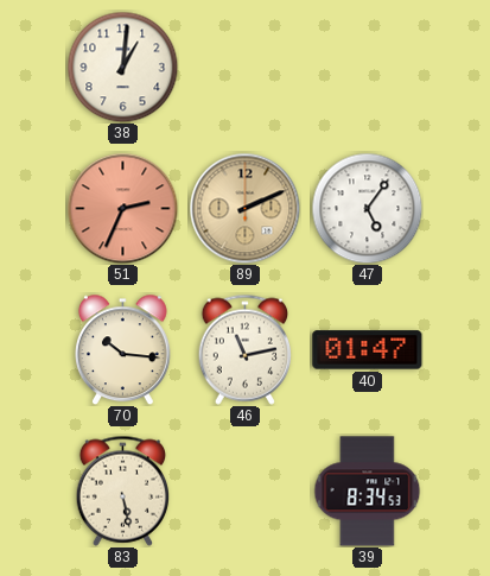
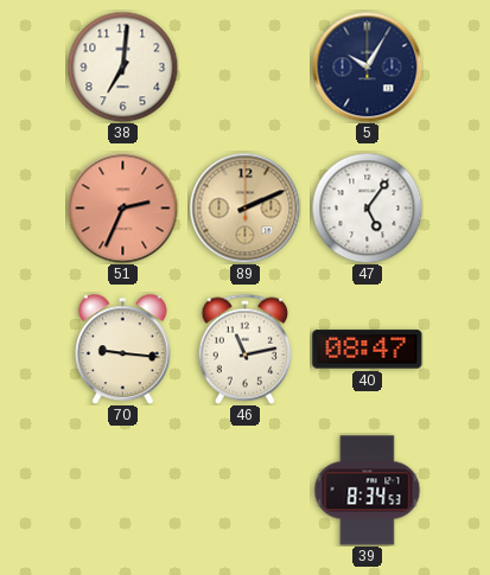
38: 1:01 -> 7:01
5: none -> 10:05
70: 10:16 -> 9:16
40: 01:47 -> 08:47
83: 5:28 -> none
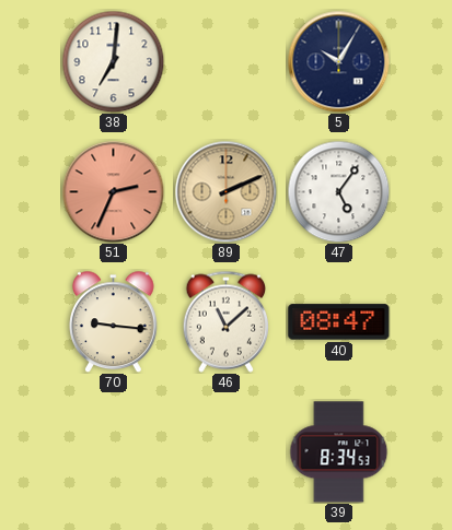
46: 11:13 -> 11:08
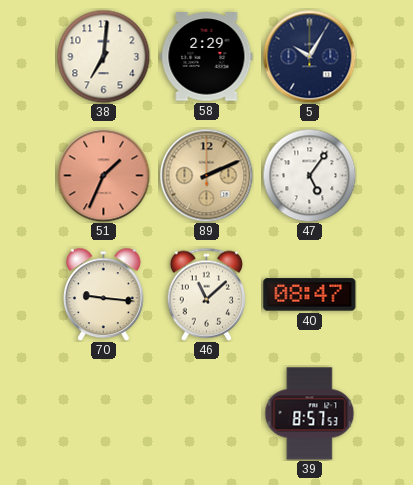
58: none -> 2:29
51: 2:34 -> 1:34
39: 8:34 -> 8:57
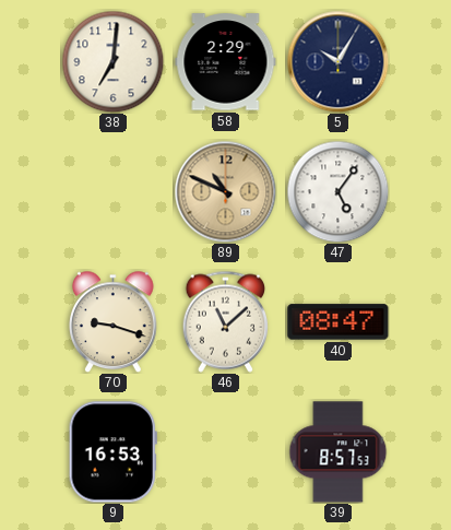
51: 1:34 -> none
89: 2:11 -> 10:49
70: 9:16 -> 9:18
9: none -> 16:53
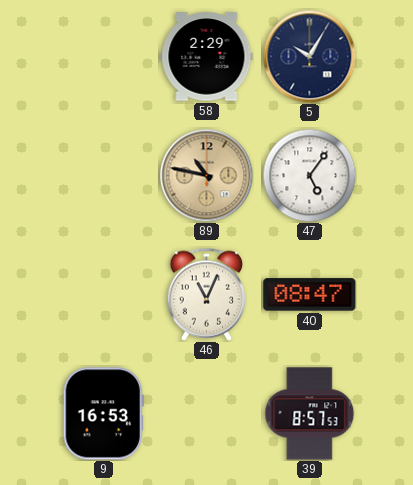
38: 7:01 -> none
89: 10:49 -> 10:47
70: 9:18 -> none
46: 11:08 -> 11:04
